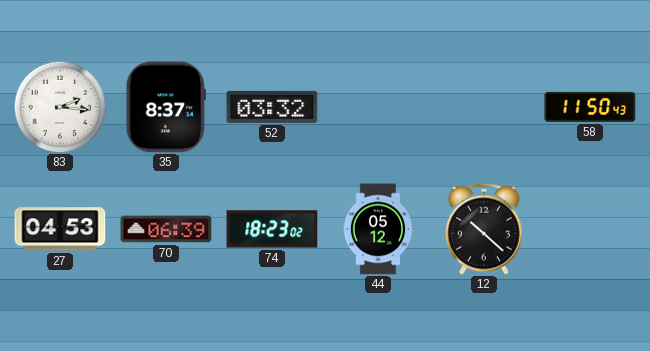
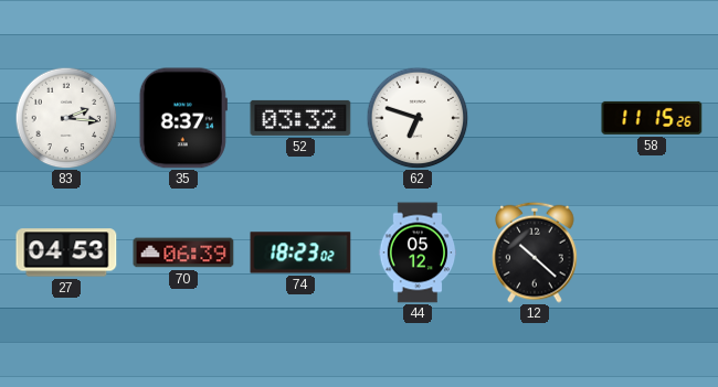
62: none -> 6:48
58: 11:50 -> 11:15
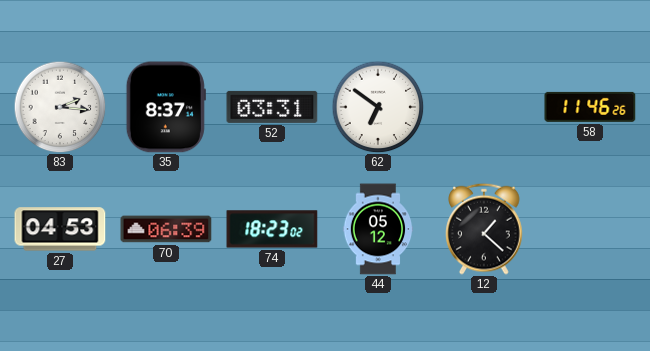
52: 03:32 -> 03:31
62: 6:48 -> 6:51
58: 11:15 -> 11:46
12: 10:22 -> 1:22
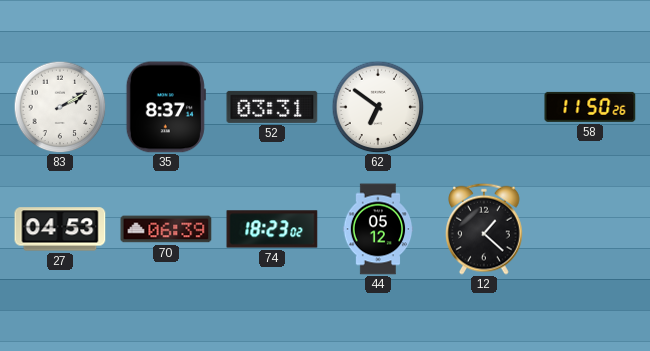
83: 2:16 -> 2:10
58: 11:46 -> 11:50
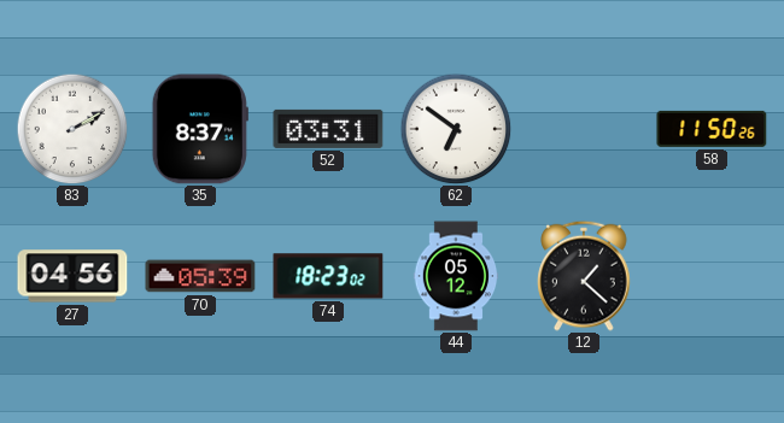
27: 04:53 -> 04:56
70: 06:39 -> 05:39
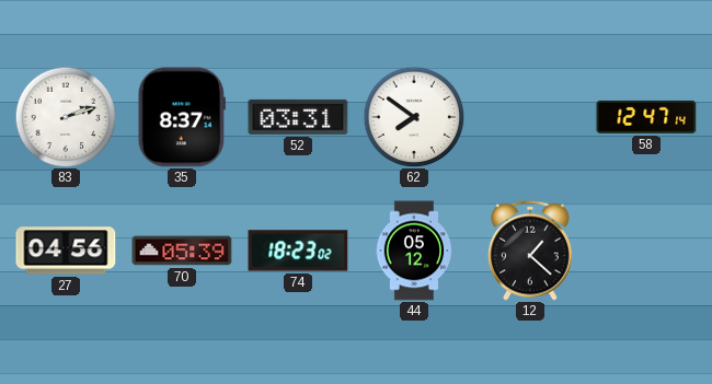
83: 2:10 -> 2:12
62: 6:51 -> 7:51
58: 11:50 -> 12:47
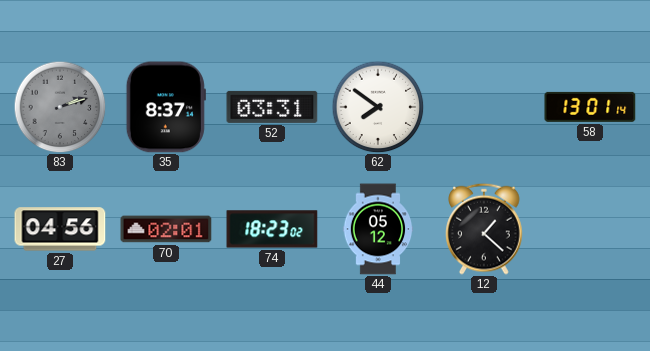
83 dial: white -> grey
58: 12:47 -> 13:01
70: 05:39 -> 02:01
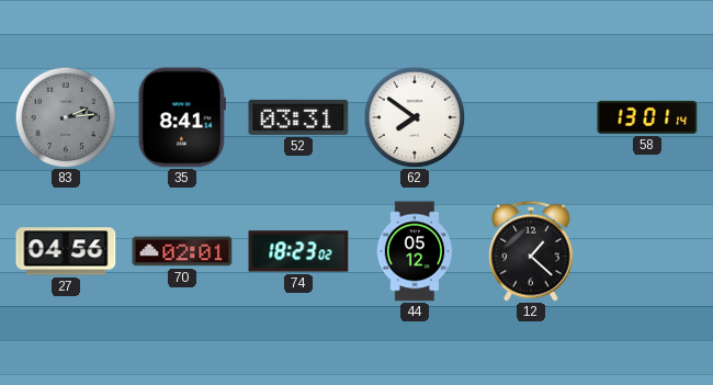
83: 2:12 -> 2:14
35: 8:37 -> 8:41
